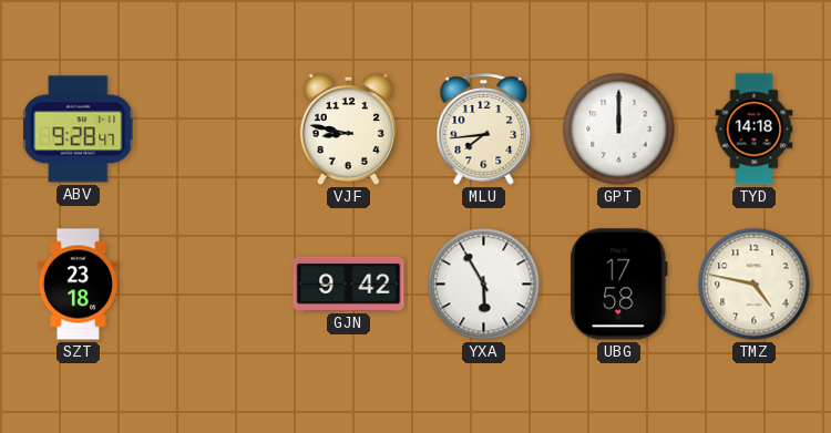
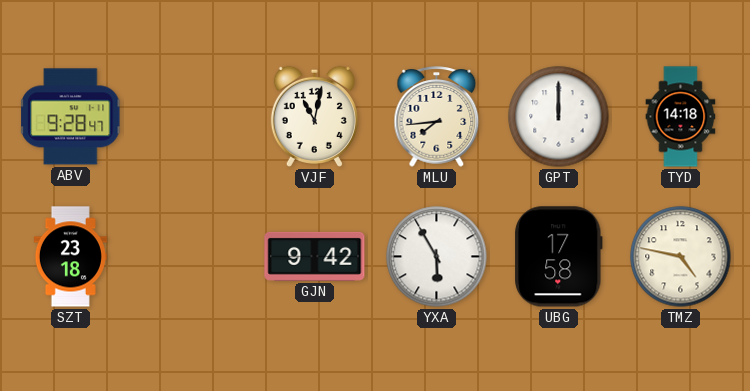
VJF: 8:47 -> 11:02
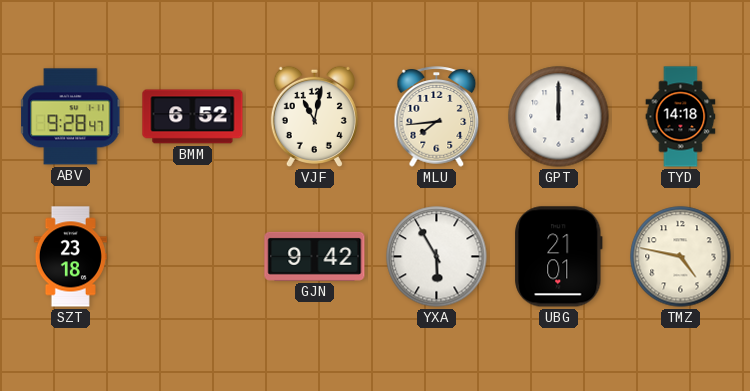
BMM: none -> 6:52
UBG: 17:58 -> 21:01
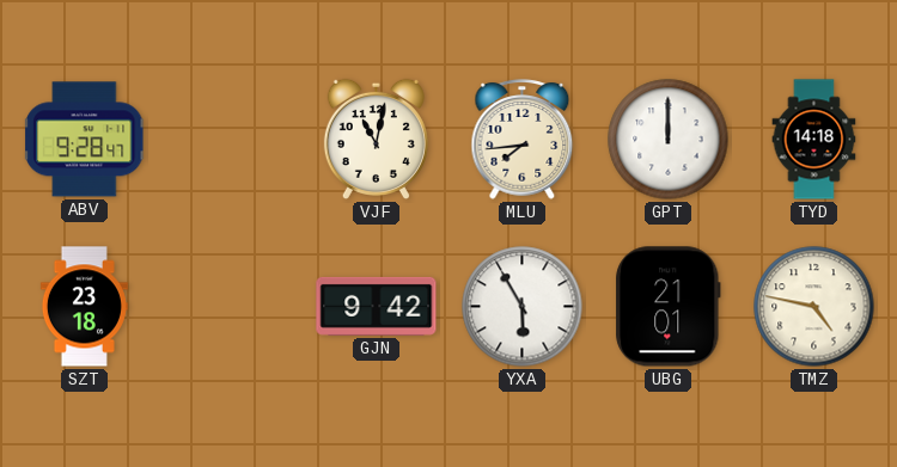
BMM: 6:52 -> none
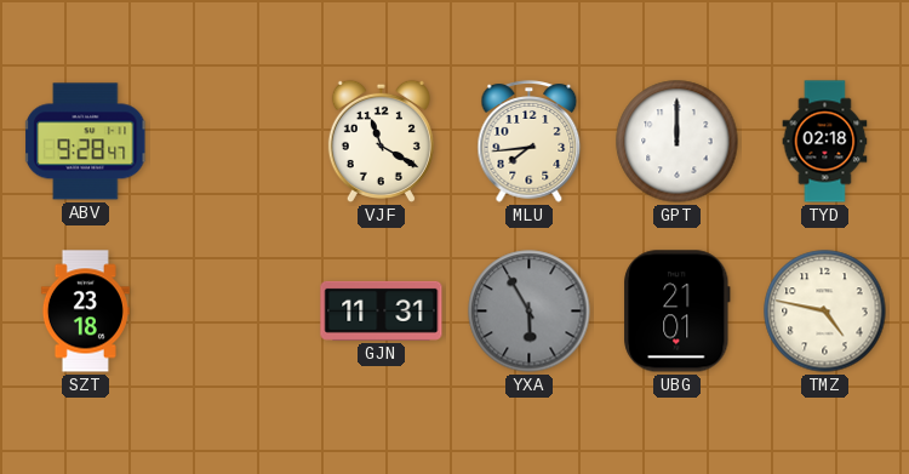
VJF: 11:02 -> 11:20
TYD: 14:18 -> 02:18
GJN: 9:42 -> 11:31
YXA dial: white -> grey
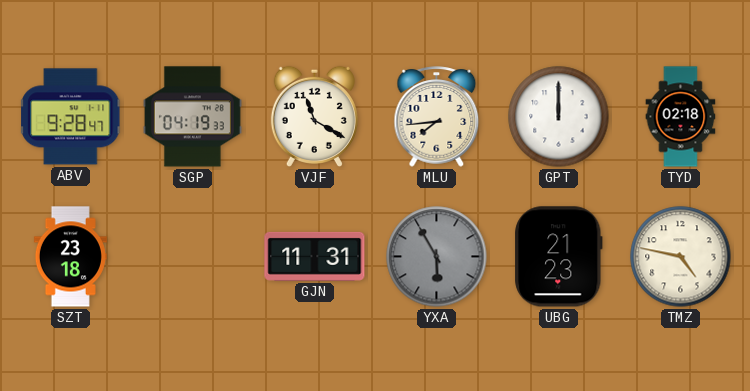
SGP: none -> 04:19
UBG: 21:01 -> 21:23
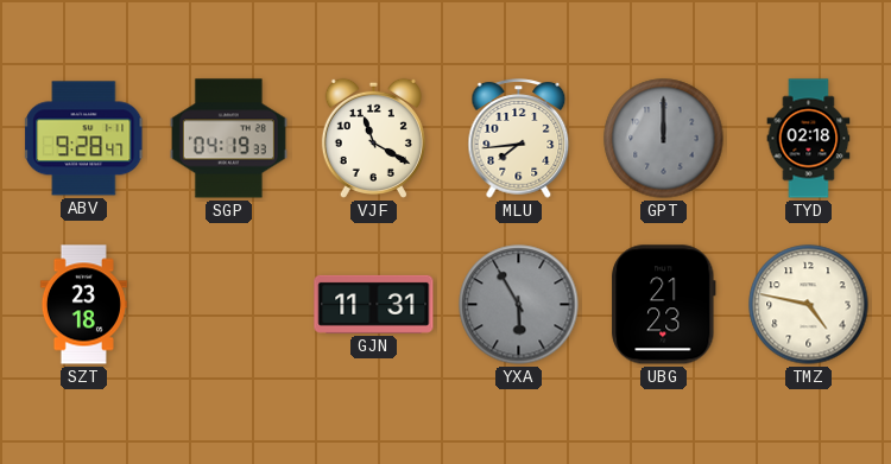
GPT dial: white -> grey
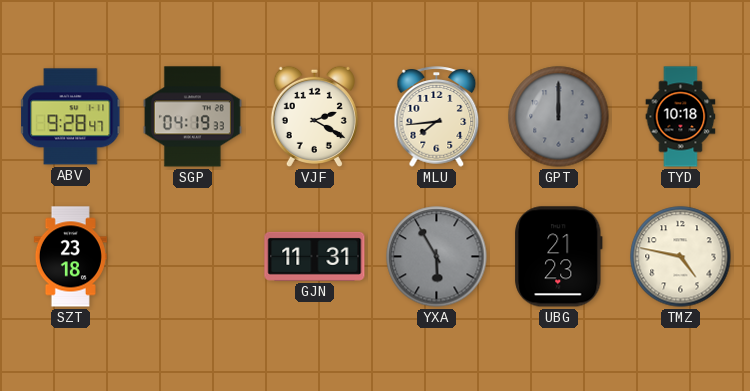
VJF: 11:20 -> 2:20
TYD: 02:18 -> 10:18
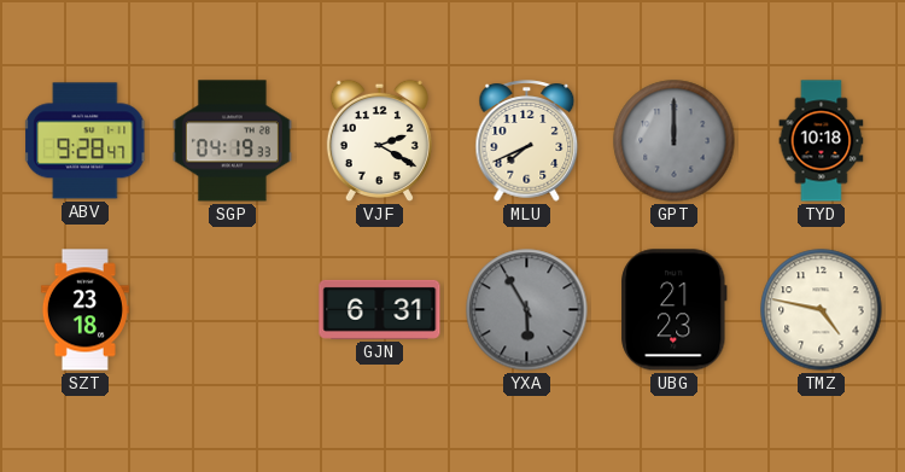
MLU: 7:44 -> 7:41
GJN: 11:31 -> 6:31
